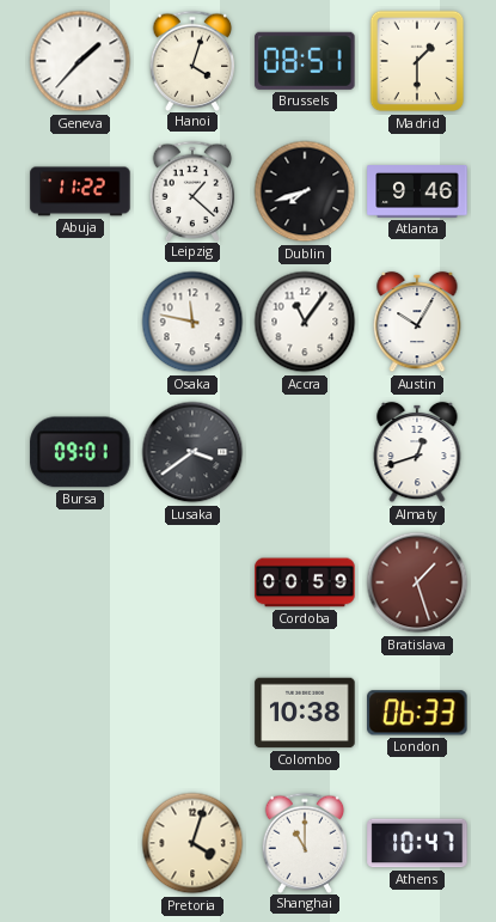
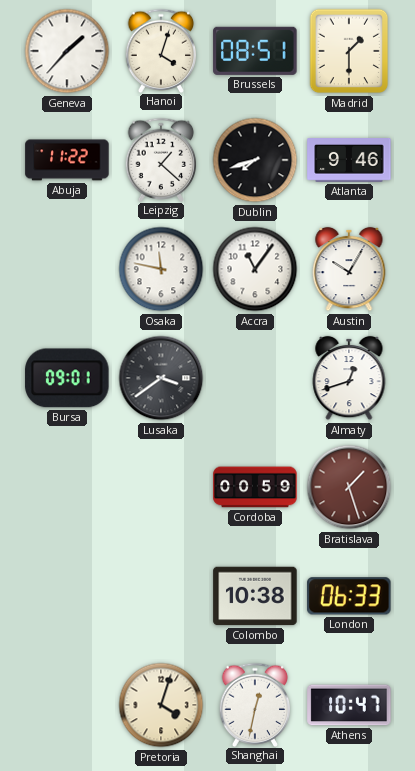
Shanghai: 11:00 -> 12:32
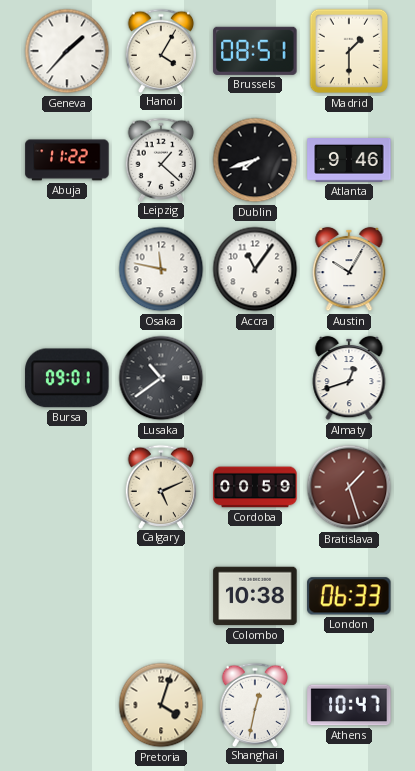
Hanoi: 4:03 -> 4:05
Lusaka: 3:39 -> 10:39
Calgary: none -> 5:11
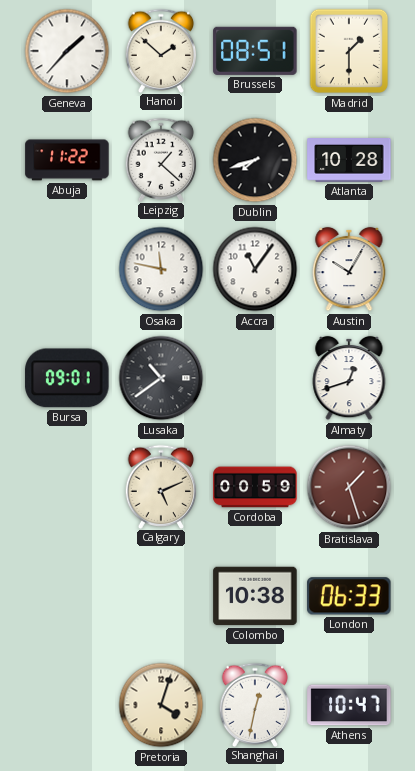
Hanoi: 4:05 -> 1:52
Atlanta: 9:46 -> 10:28
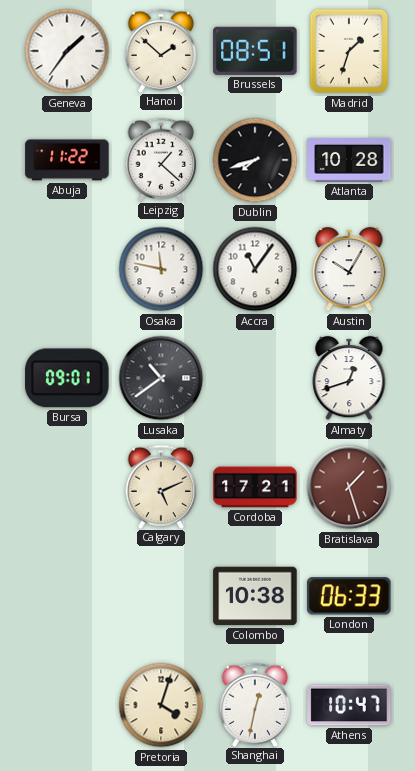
Geneva: 1:37 -> 1:36
Madrid: 1:30 -> 1:33
Cordoba: 00:59 -> 17:21
